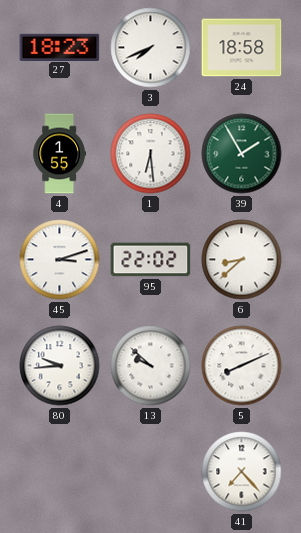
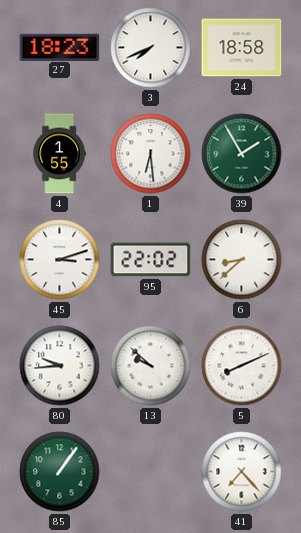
85: none -> 1:06
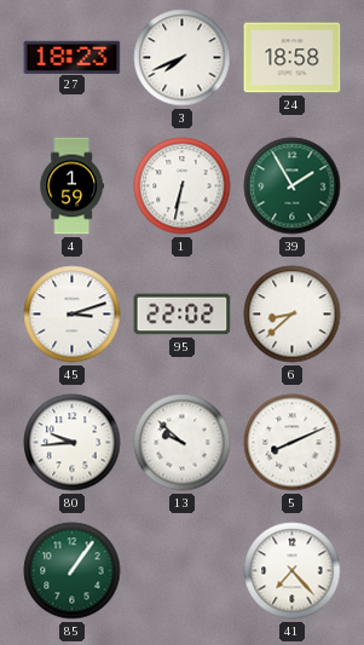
4: 1:55 -> 1:59
1: 6:29 -> 6:32
